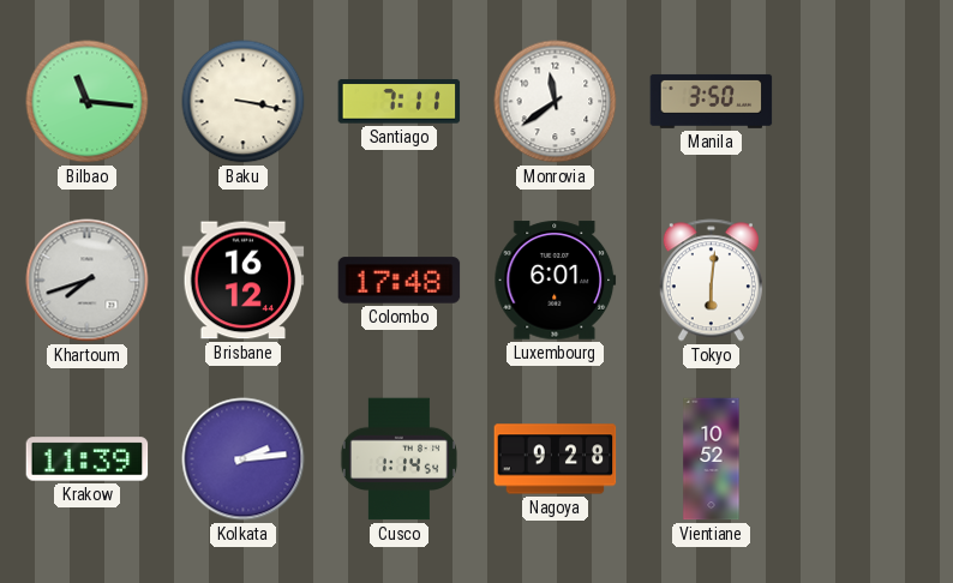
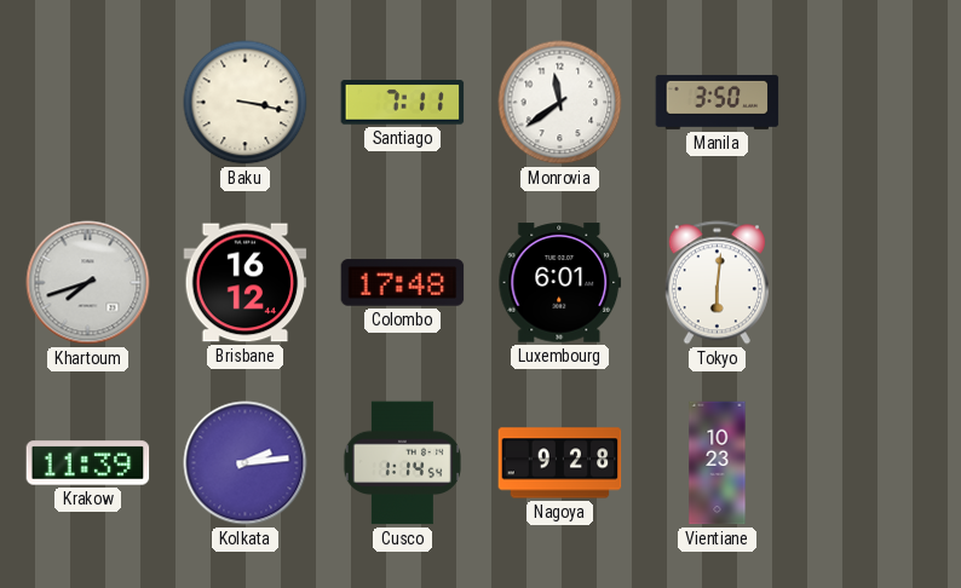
Bilbao: 11:16 -> none
Vientiane: 10:52 -> 10:23
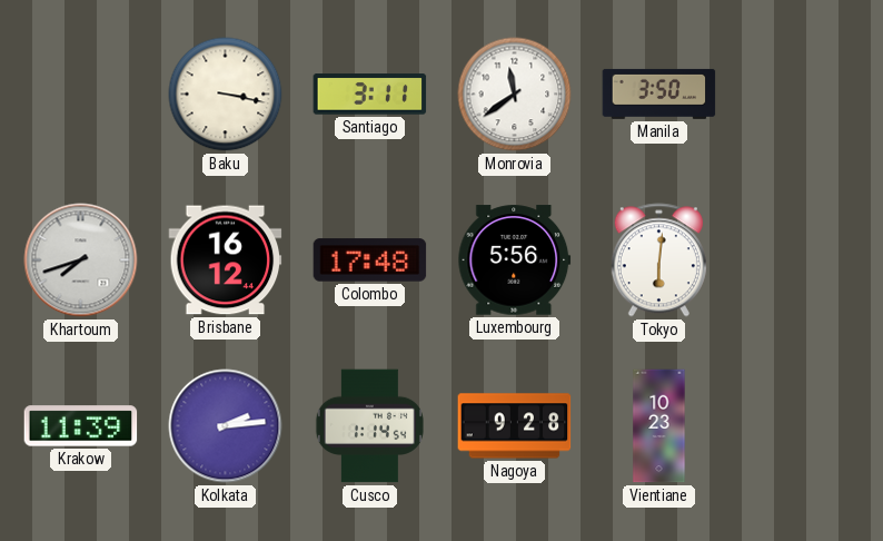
Santiago: 7:11 -> 3:11
Luxembourg: 6:01 -> 5:56
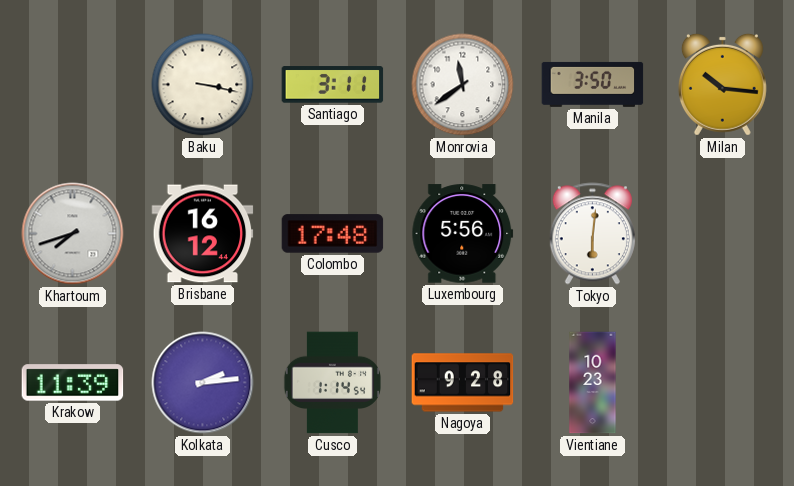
Milan: none -> 10:16
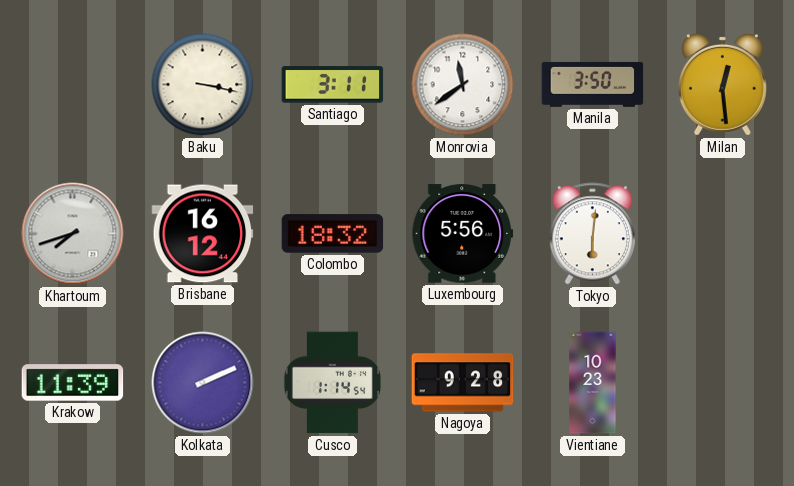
Milan: 10:16 -> 12:29
Colombo: 17:48 -> 18:32
Kolkata: 2:14 -> 2:11
